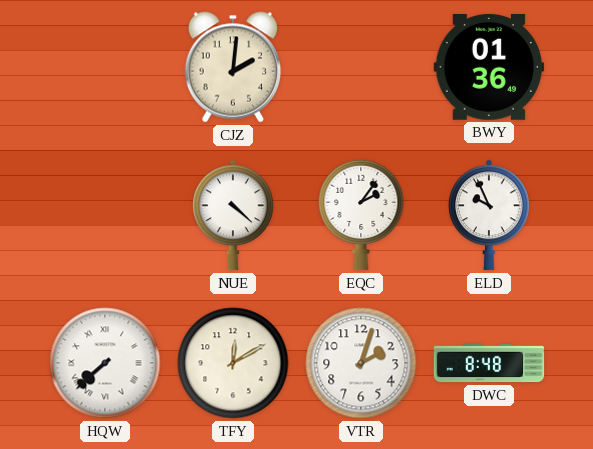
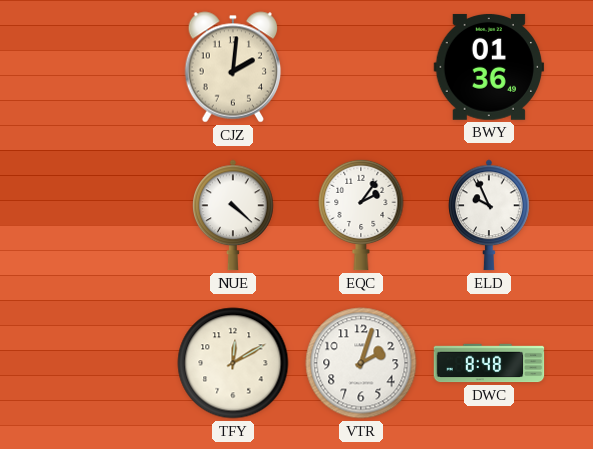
HQW: 7:38 -> none
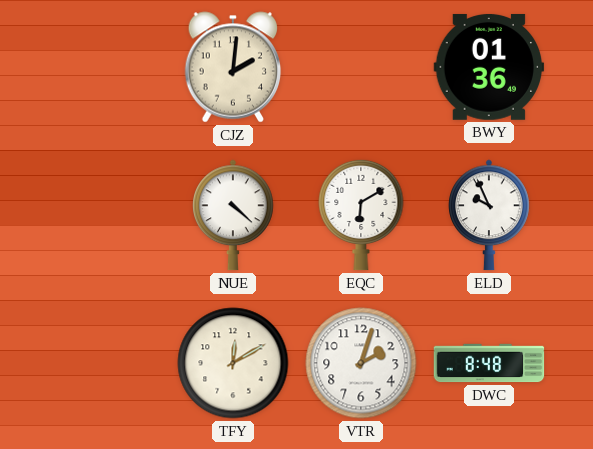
EQC: 2:06 -> 6:10
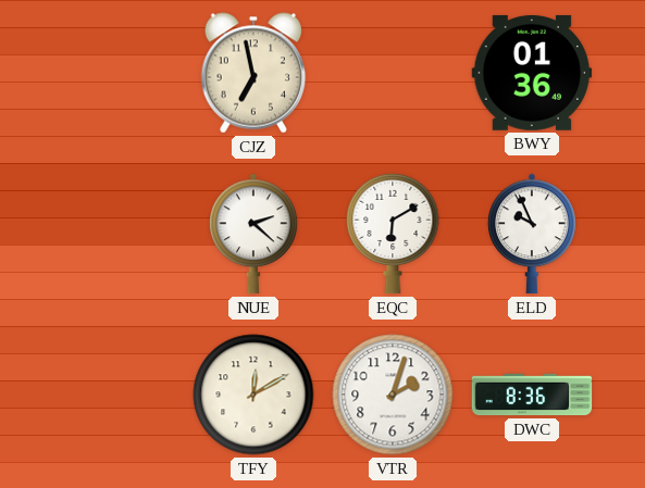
CJZ: 2:01 -> 6:58
NUE: 4:22 -> 2:22
DWC: 8:48 -> 8:36
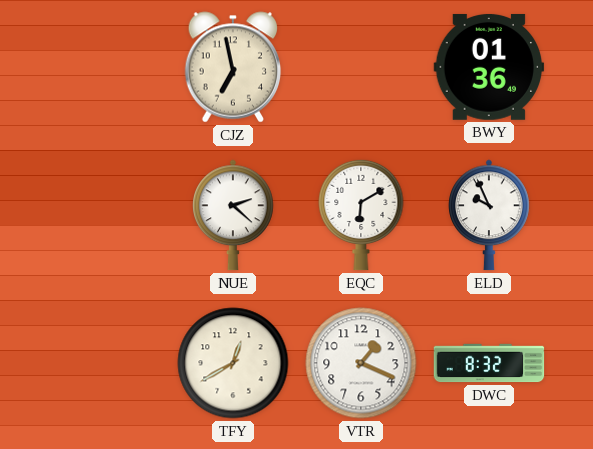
TFY: 12:10 -> 12:40
VTR: 2:03 -> 1:19
DWC: 8:36 -> 8:32
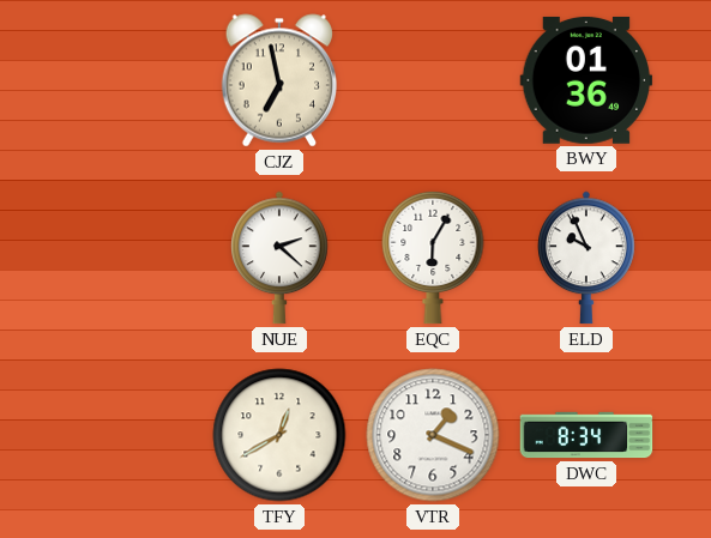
EQC: 6:10 -> 6:05
DWC: 8:32 -> 8:34
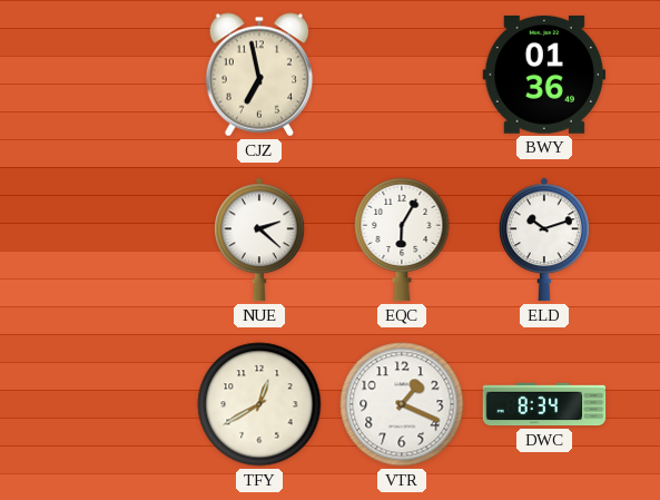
ELD: 9:56 -> 10:12
